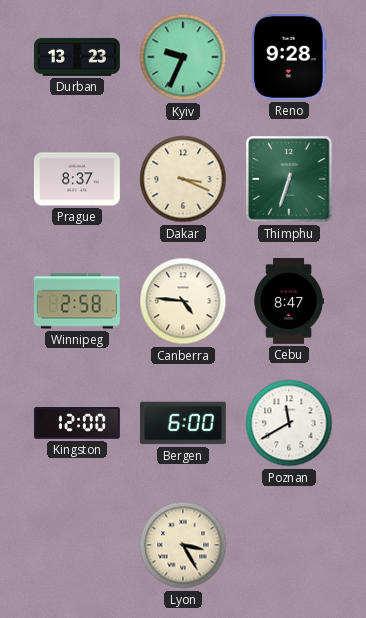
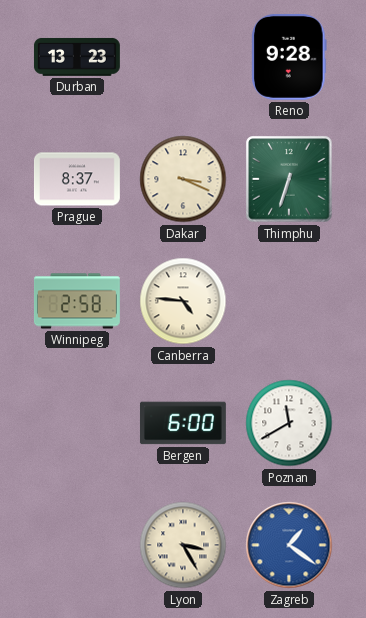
Kyiv: 9:34 -> none
Cebu: 8:47 -> none
Kingston: 12:00 -> none
Zagreb: none -> 1:21
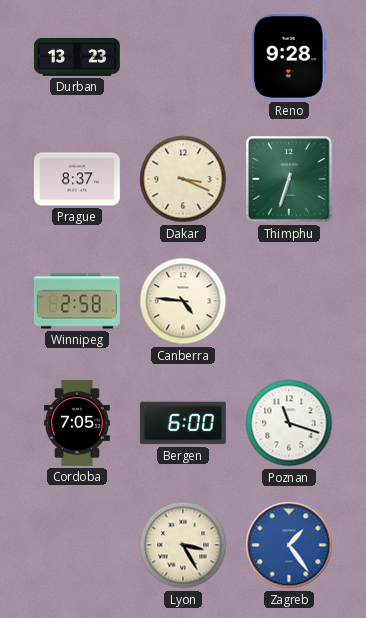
Cordoba: none -> 7:05
Poznan: 11:40 -> 11:18
Zagreb: 1:21 -> 1:24
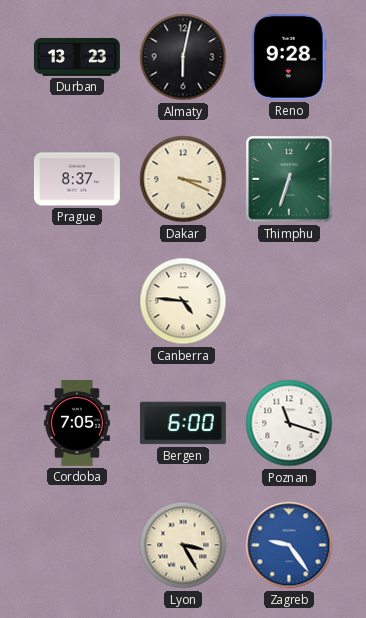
Almaty: none -> 6:02
Winnipeg: 2:58 -> none
Zagreb: 1:24 -> 9:24
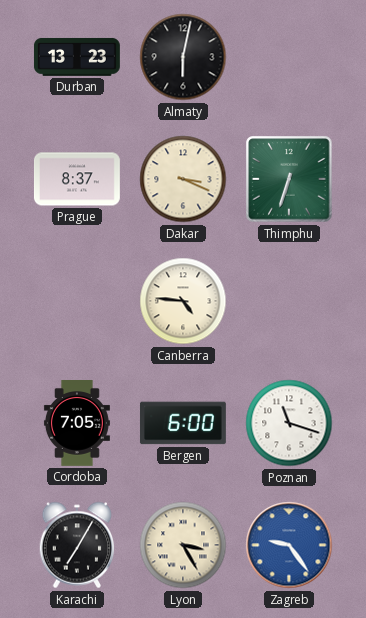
Reno: 9:28 -> none
Karachi: none -> 7:05
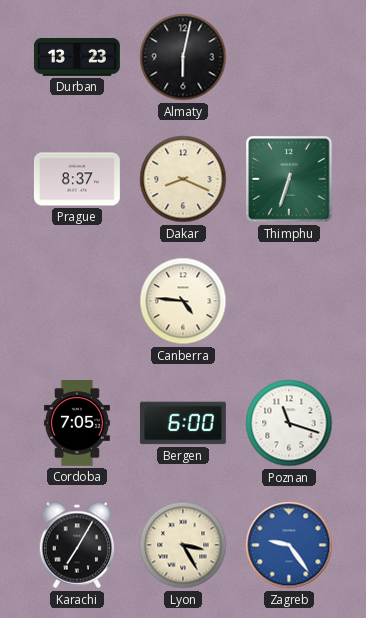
Dakar: 3:19 -> 8:19
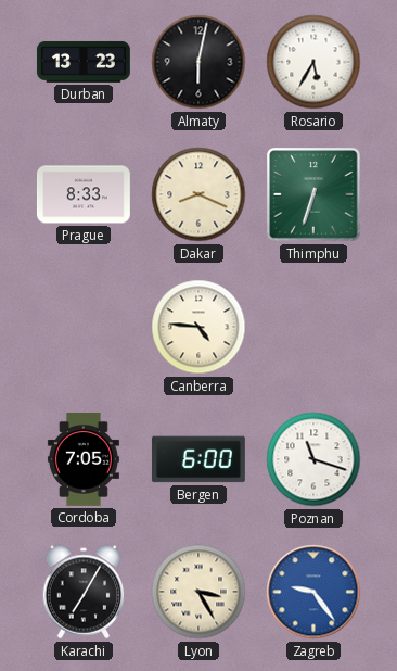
Rosario: none -> 5:35
Prague: 8:37 -> 8:33
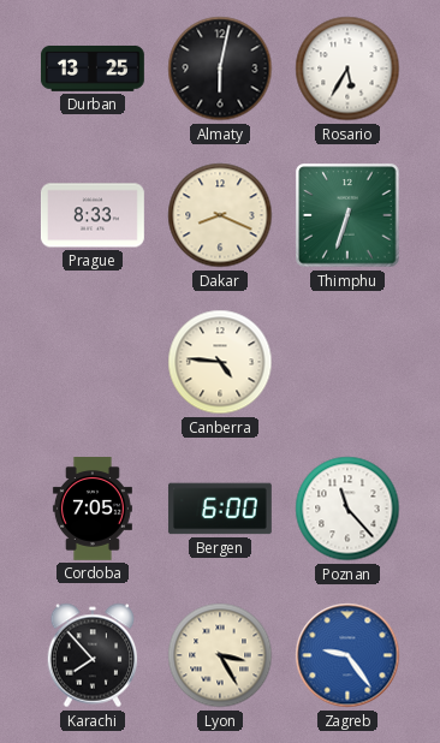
Durban: 13:23 -> 13:25
Poznan: 11:18 -> 11:23
Karachi: 7:05 -> 7:53
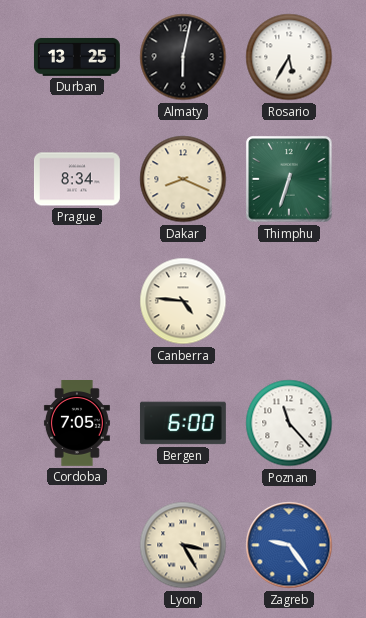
Prague: 8:33 -> 8:34
Karachi: 7:53 -> none
